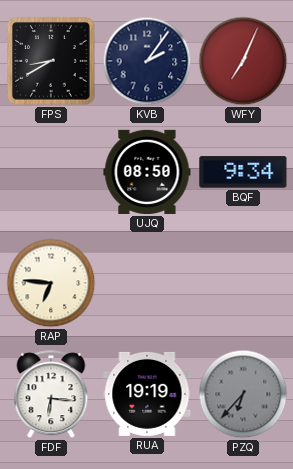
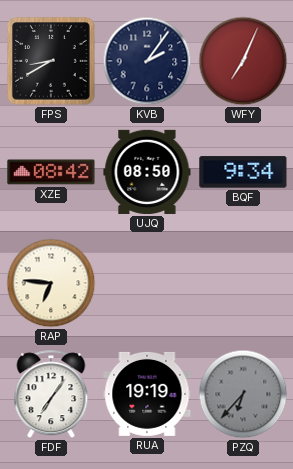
XZE: none -> 08:42
FDF: 6:16 -> 7:06
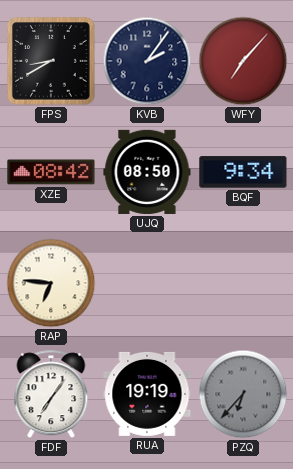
WFY: 7:04 -> 7:07
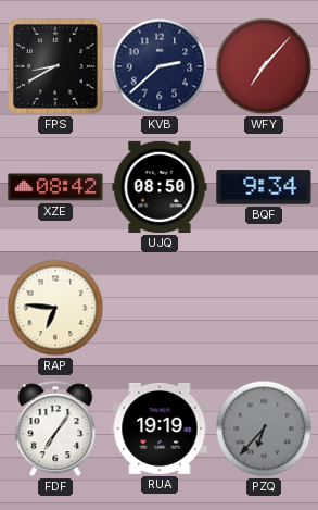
KVB: 2:06 -> 2:38
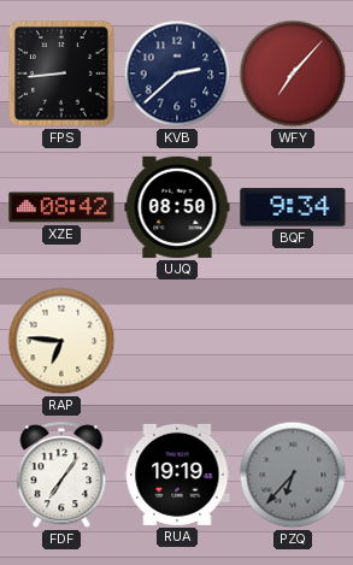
FPS: 8:40 -> 8:44
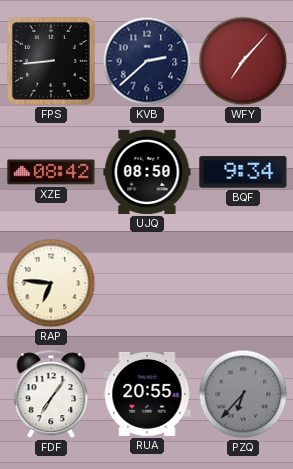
RUA: 19:19 -> 20:55
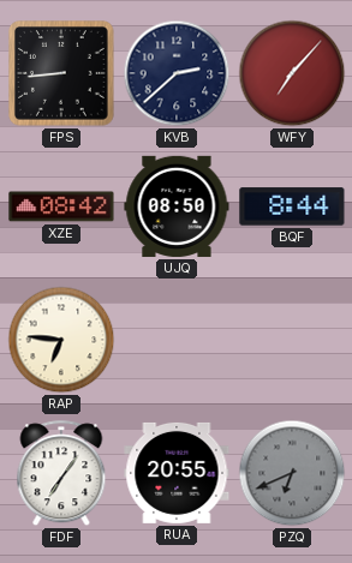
BQF: 9:34 -> 8:44
PZQ: 6:37 -> 6:41
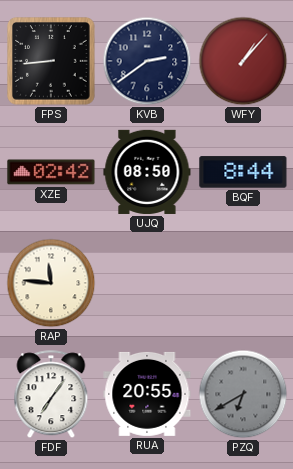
KVB: 2:38 -> 2:39
WFY: 7:07 -> 1:07
XZE: 08:42 -> 02:42
RAP: 6:46 -> 11:46
PZQ: 6:41 -> 6:40
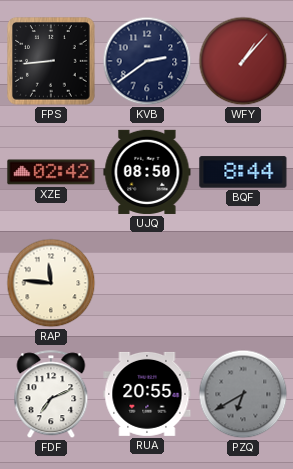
FDF: 7:06 -> 7:11
